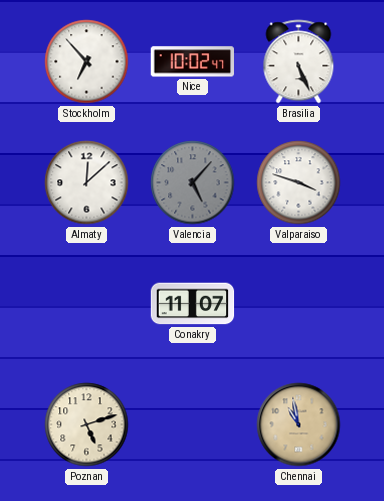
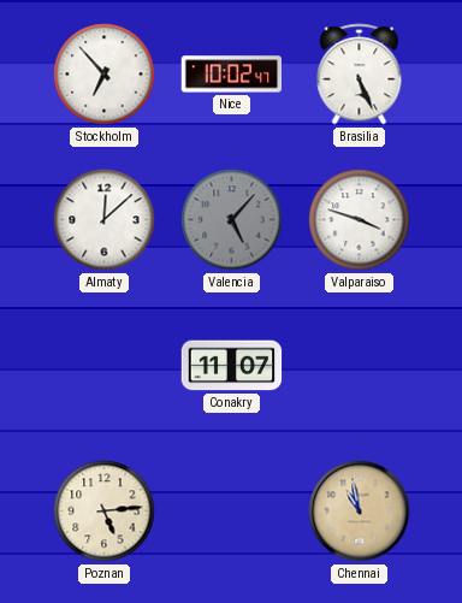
Poznan: 5:12 -> 5:14
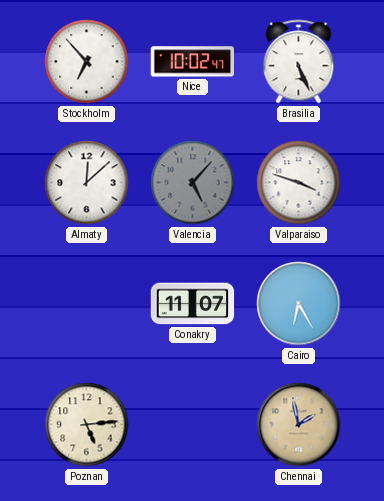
Cairo: none -> 6:25
Chennai: 10:58 -> 1:58
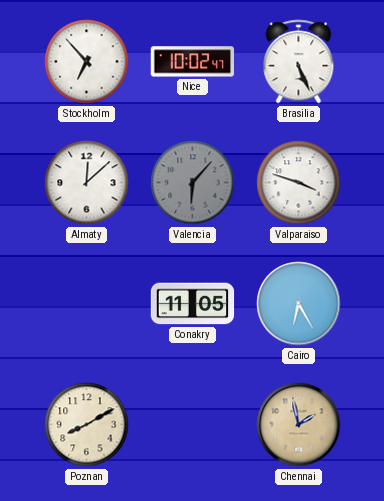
Valencia: 5:07 -> 6:07
Conakry: 11:07 -> 11:05
Poznan: 5:14 -> 8:10
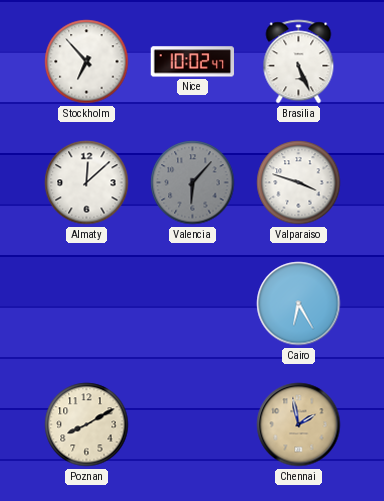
Conakry: 11:05 -> none
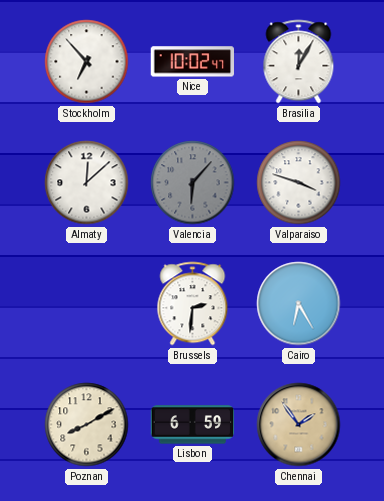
Brasilia: 5:26 -> 12:05
Brussels: none -> 2:31
Lisbon: none -> 6:59
Chennai: 1:58 -> 1:54
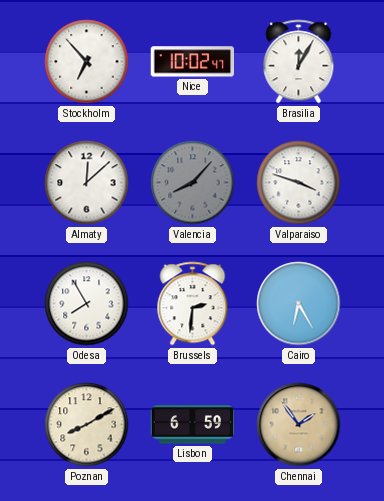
Valencia: 6:07 -> 8:07
Odesa: none -> 7:55
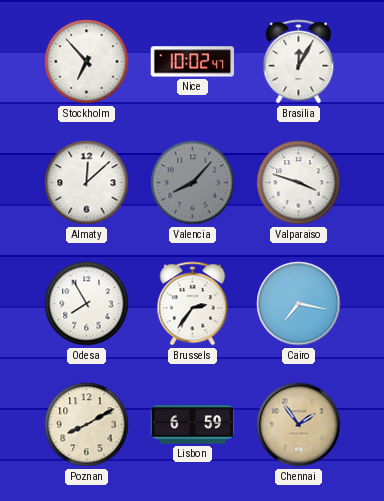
Brussels: 2:31 -> 2:36
Cairo: 6:25 -> 7:17
